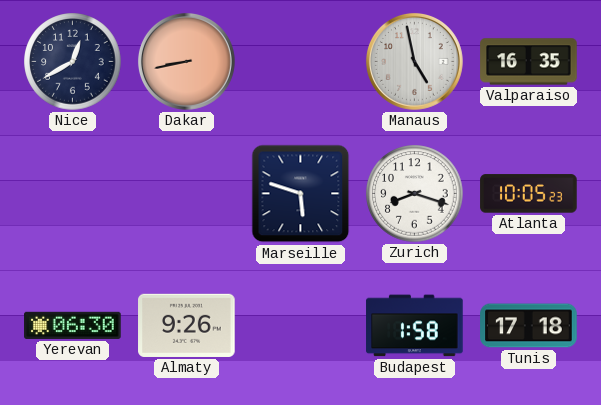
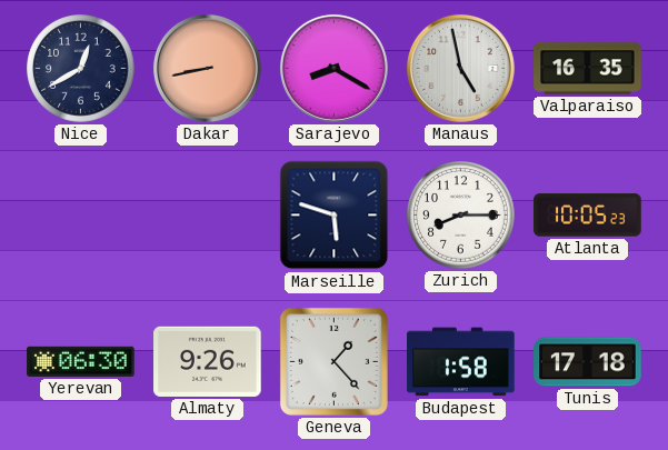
Sarajevo: none -> 8:20
Zurich: 8:18 -> 8:15
Geneva: none -> 1:23
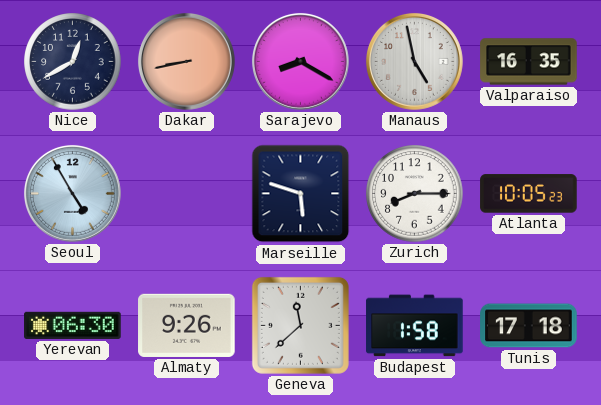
Seoul: none -> 4:55
Geneva: 1:23 -> 11:38
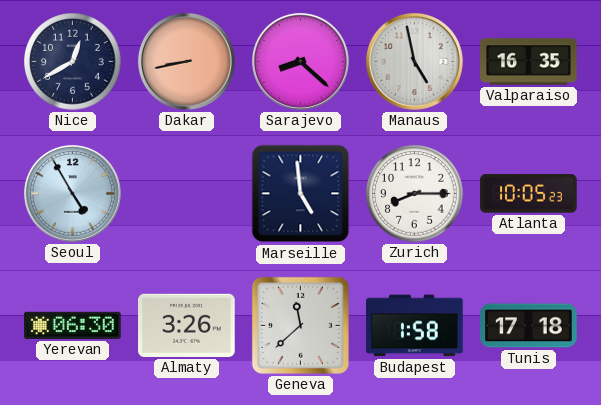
Sarajevo: 8:20 -> 8:22
Marseille: 5:48 -> 4:59
Almaty: 9:26 -> 3:26
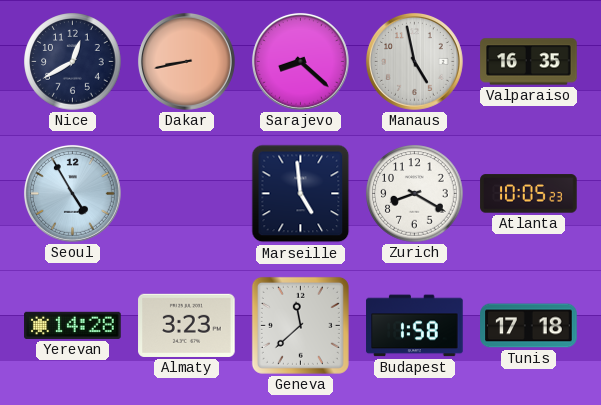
Zurich: 8:15 -> 8:20
Yerevan: 06:30 -> 14:28
Almaty: 3:26 -> 3:23
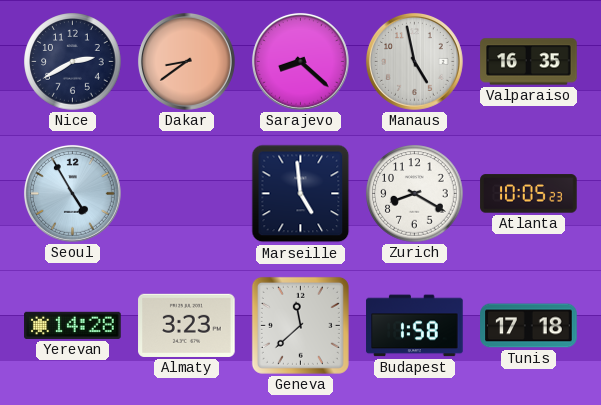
Nice: 12:40 -> 2:40
Dakar: 8:43 -> 8:39
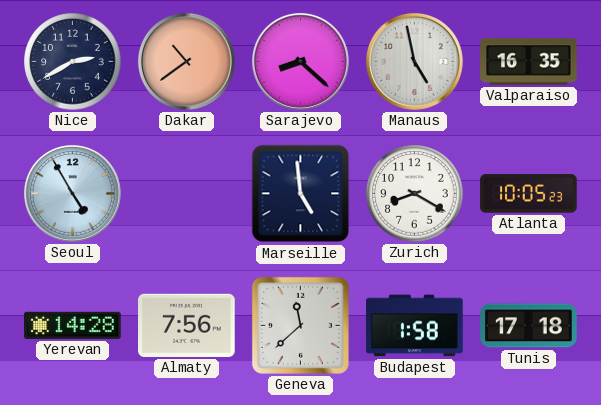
Dakar: 8:39 -> 10:39
Almaty: 3:23 -> 7:56
